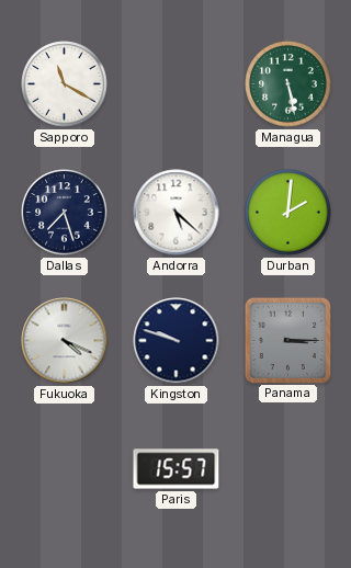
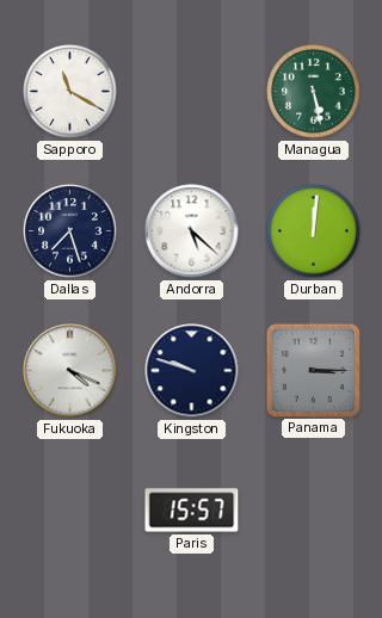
Durban: 2:01 -> 12:01
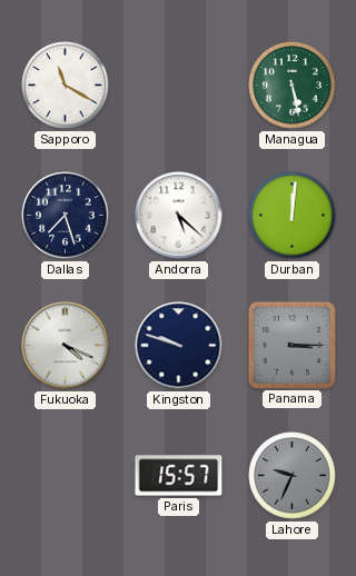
Lahore: none -> 9:34
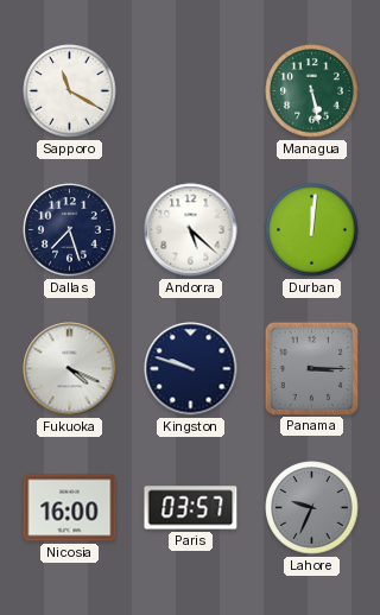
Nicosia: none -> 16:00
Paris: 15:57 -> 03:57
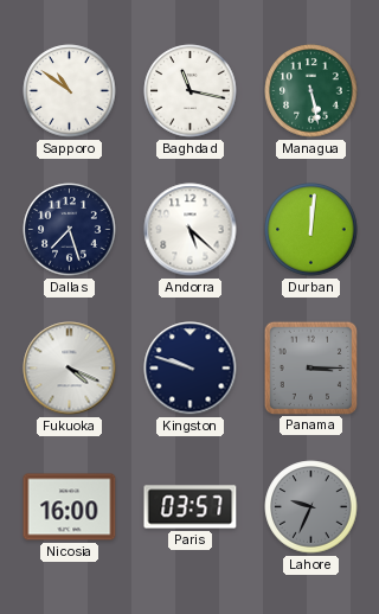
Sapporo: 11:20 -> 10:51
Baghdad: none -> 11:17
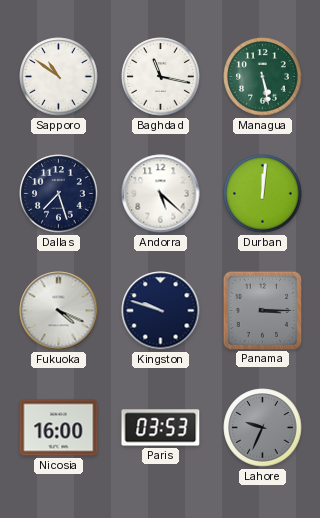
Paris: 03:57 -> 03:53
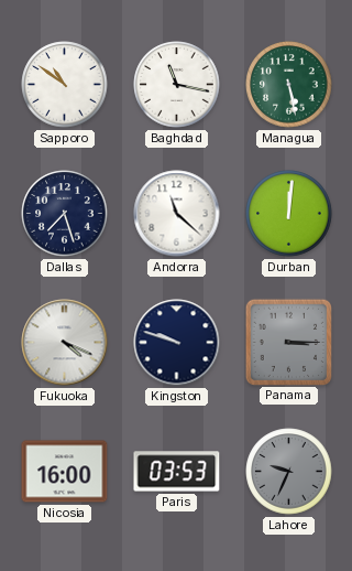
Andorra: 5:22 -> 11:22
